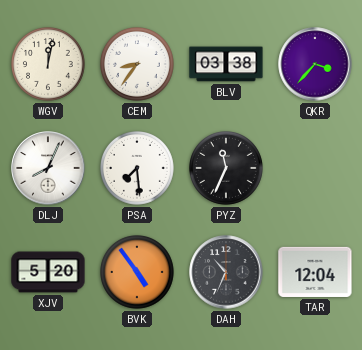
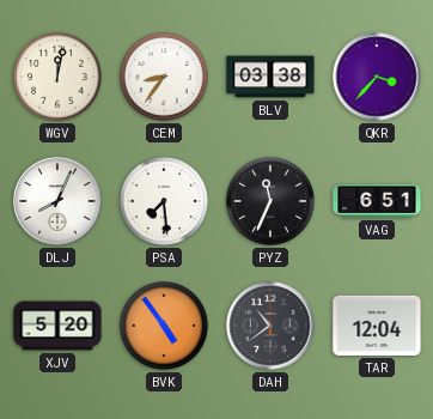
VAG: none -> 6:51
DAH: 10:34 -> 10:39
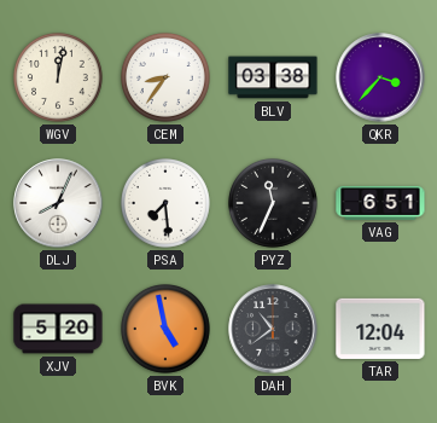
BVK: 4:54 -> 4:58
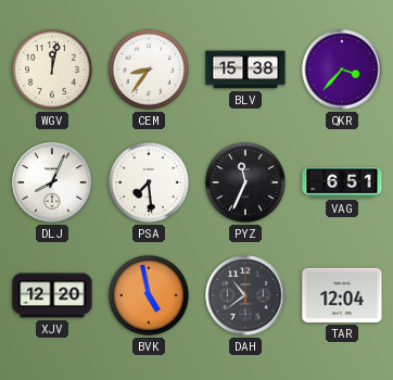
BLV: 03:38 -> 15:38
XJV: 5:20 -> 12:20
